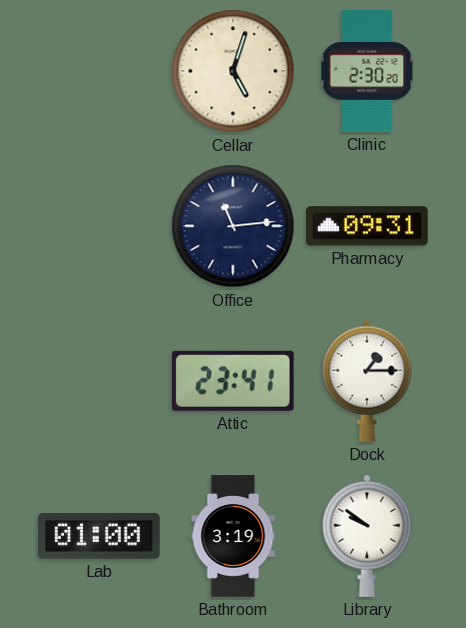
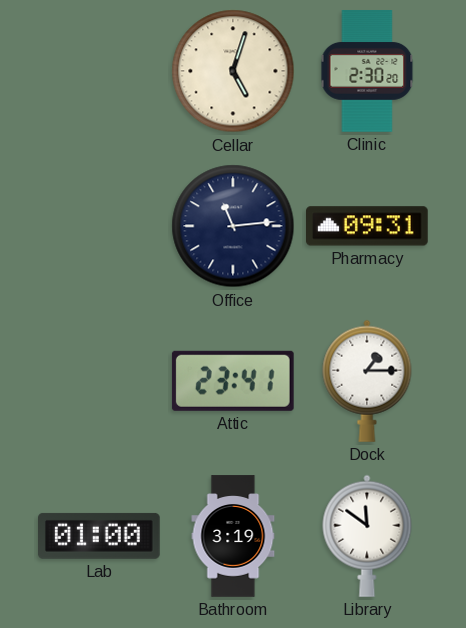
Library: 9:51 -> 11:51
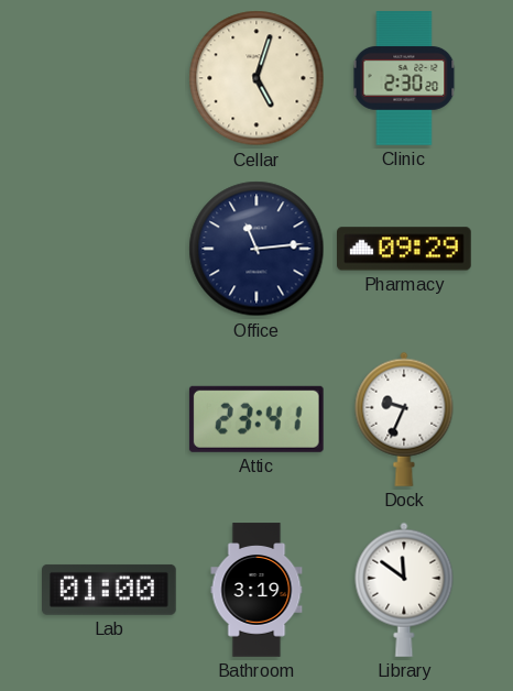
Pharmacy: 09:31 -> 09:29
Dock: 1:15 -> 9:34
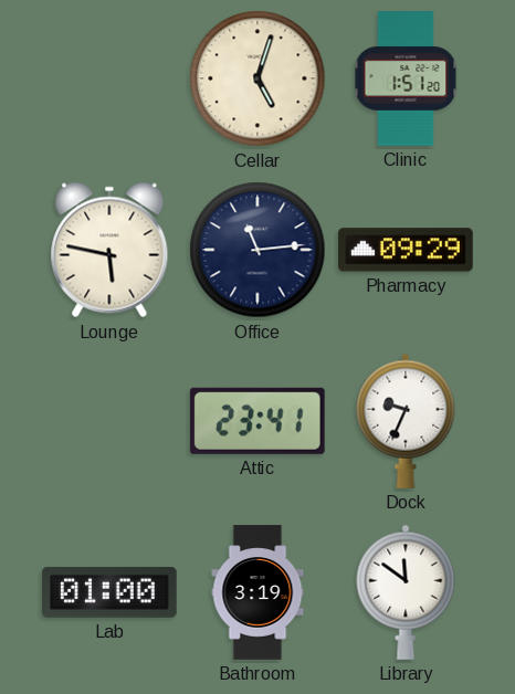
Clinic: 2:30 -> 1:51
Lounge: none -> 5:47
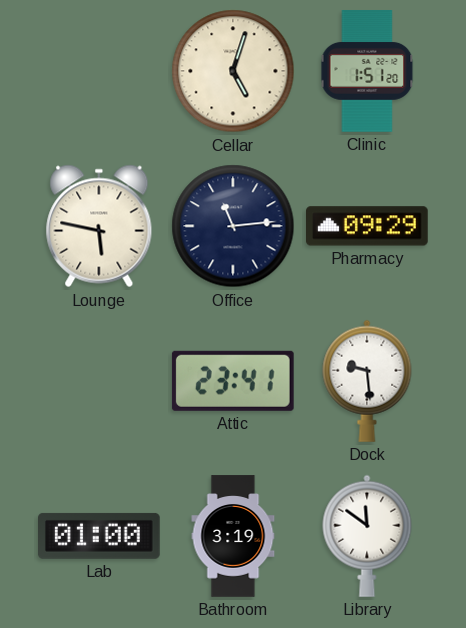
Dock: 9:34 -> 9:29
